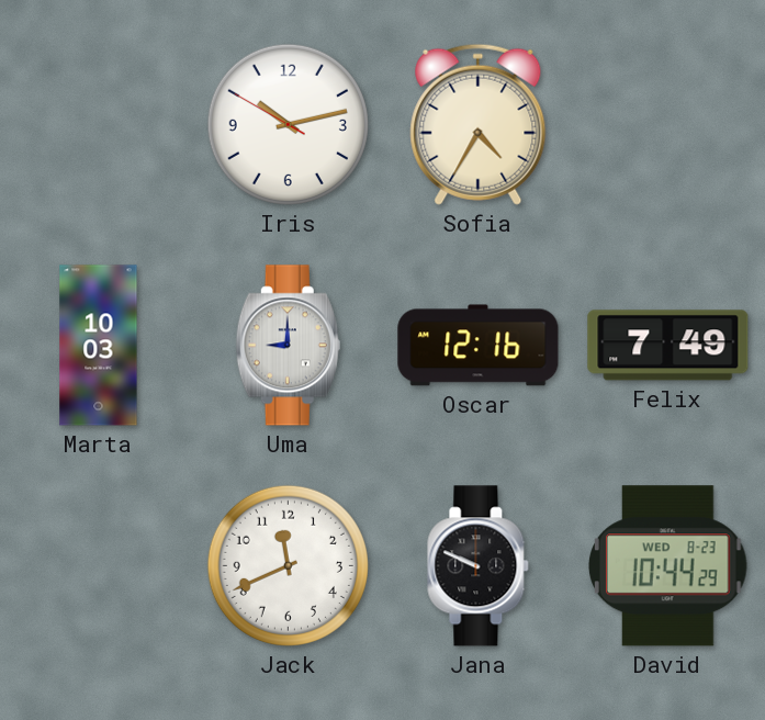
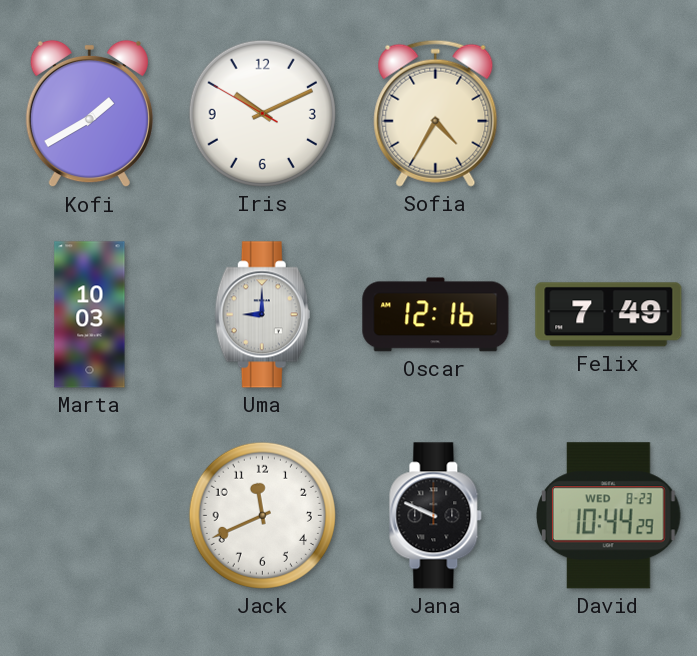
Kofi: none -> 1:40
Iris: 10:12 -> 10:10
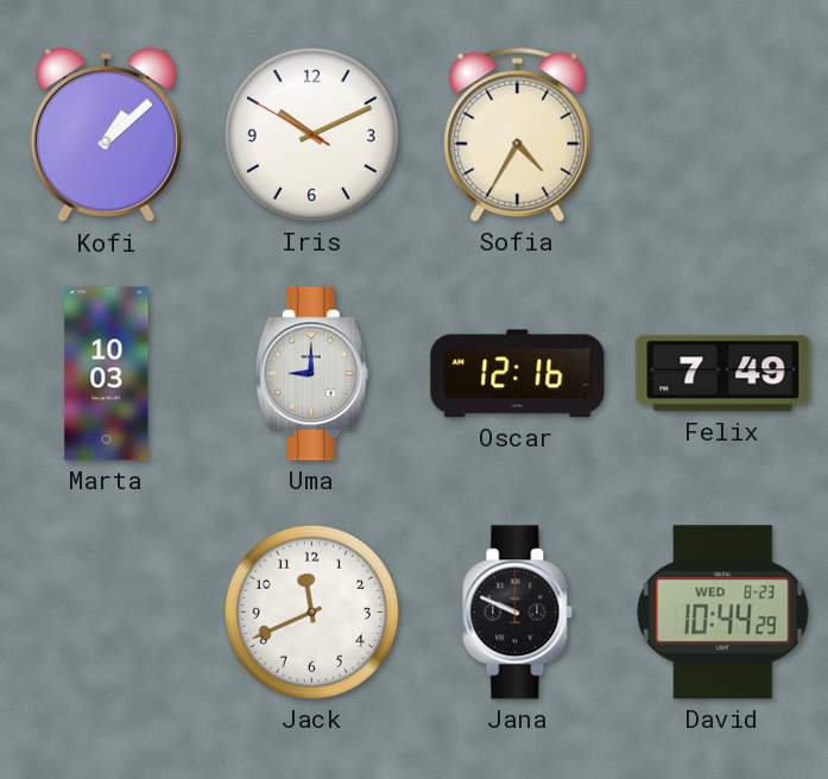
Kofi: 1:40 -> 1:08
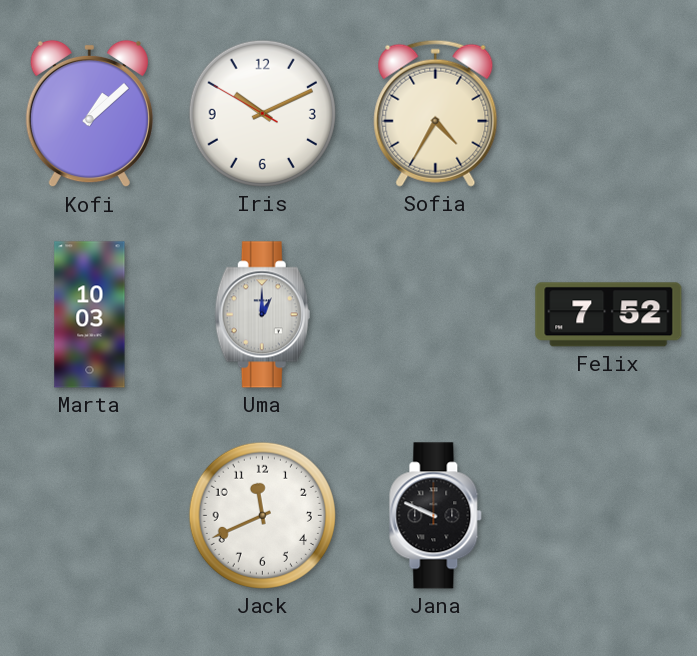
Uma: 9:00 -> 1:00
Oscar: 12:16 -> none
Felix: 7:49 -> 7:52
David: 10:44 -> none
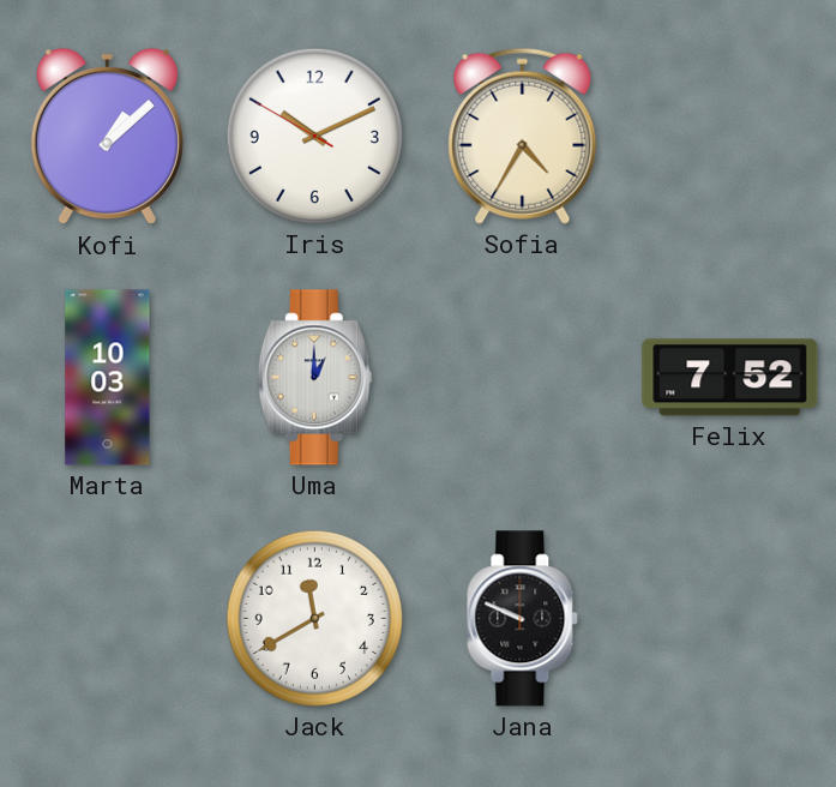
Jack: 11:41 -> 11:40
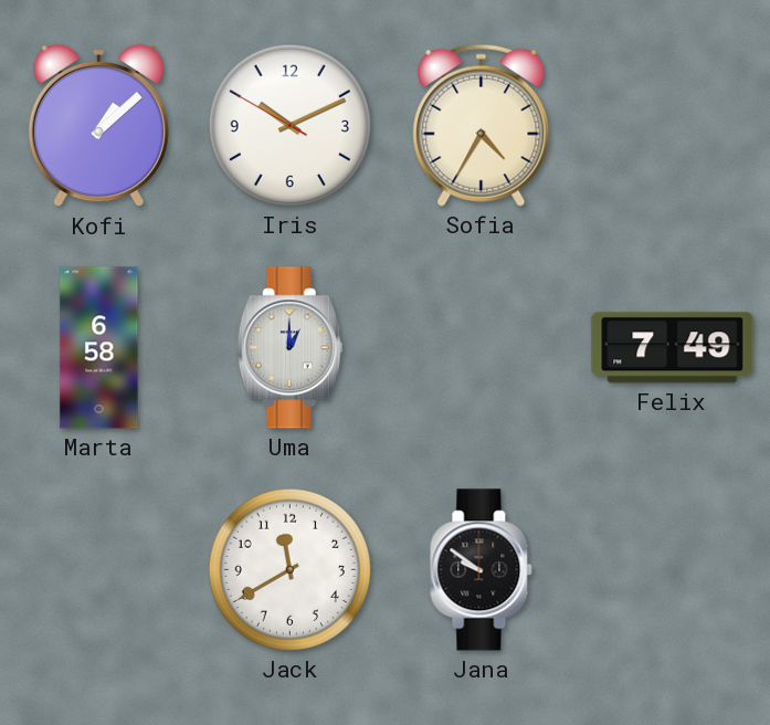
Marta: 10:03 -> 6:58
Felix: 7:52 -> 7:49
Jana: 9:49 -> 9:51
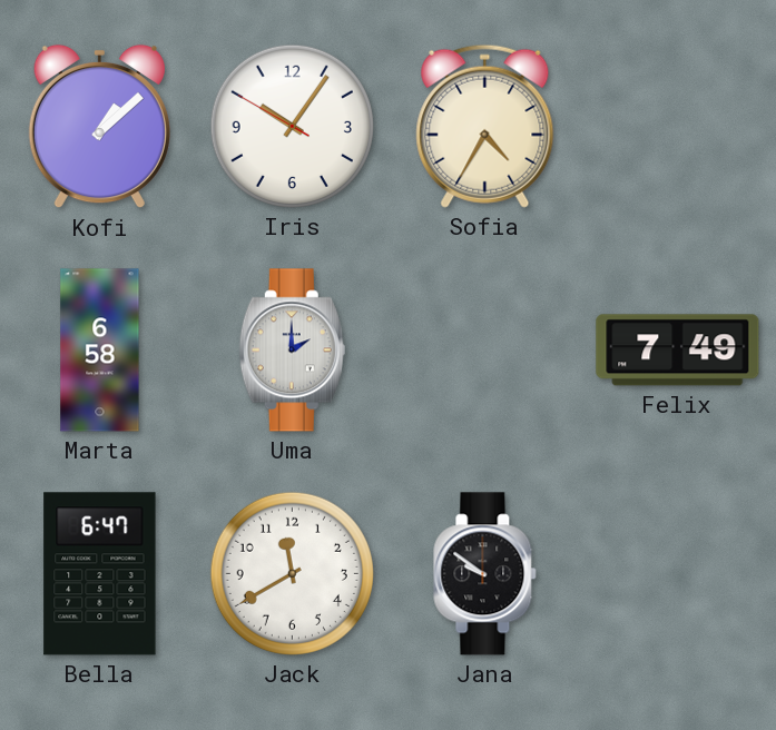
Iris: 10:10 -> 10:05
Uma: 1:00 -> 2:00
Bella: none -> 6:47
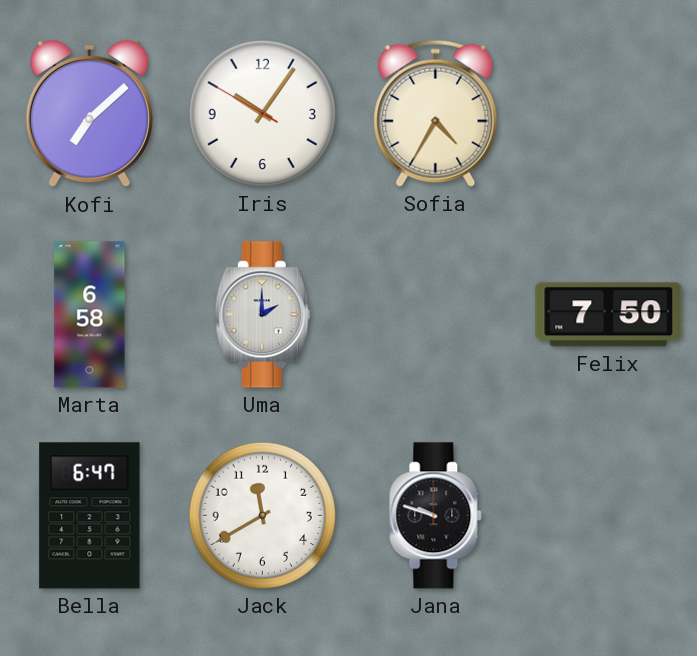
Kofi: 1:08 -> 7:08
Felix: 7:49 -> 7:50
Jana: 9:51 -> 9:48
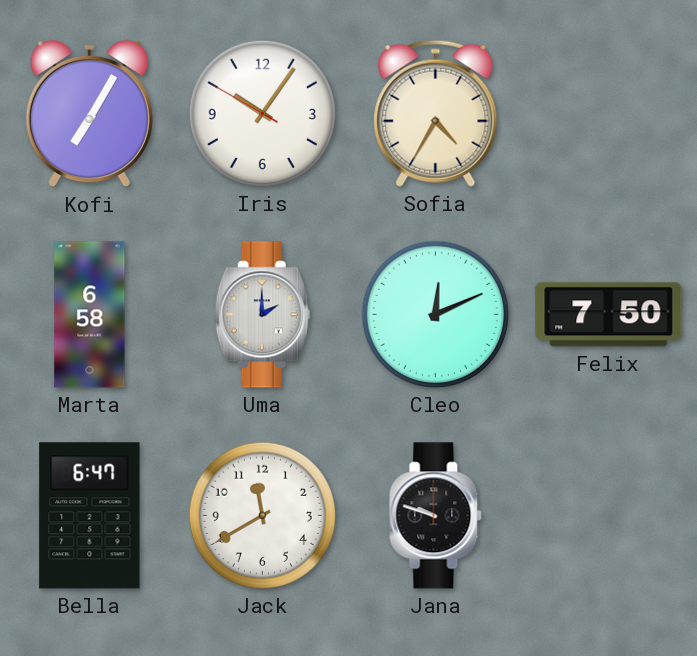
Kofi: 7:08 -> 7:05
Cleo: none -> 12:11
